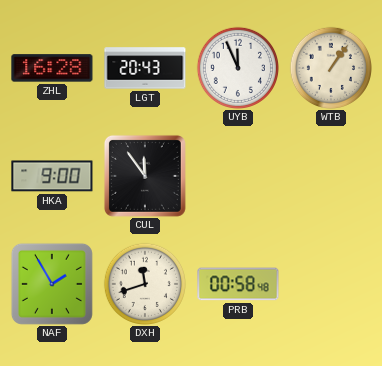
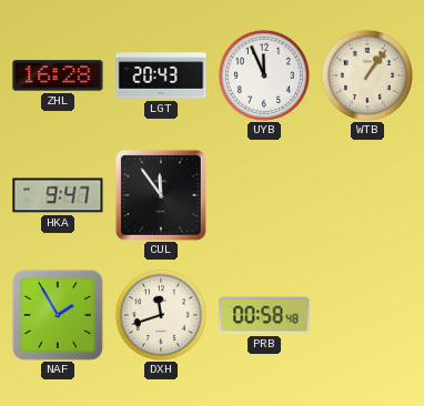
HKA: 9:00 -> 9:47
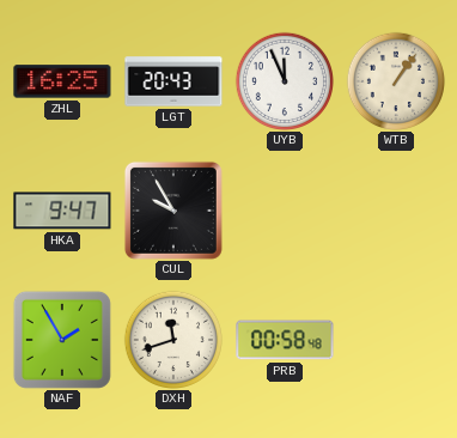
ZHL: 16:28 -> 16:25
CUL: 11:54 -> 9:55
